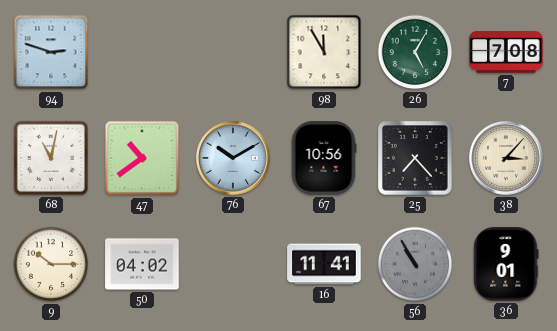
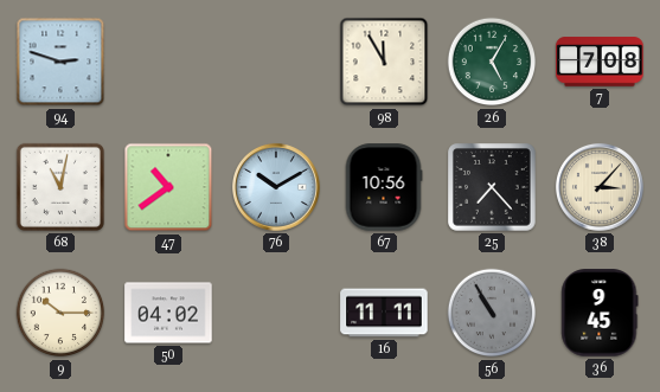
16: 11:41 -> 11:11
36: 9:01 -> 9:45
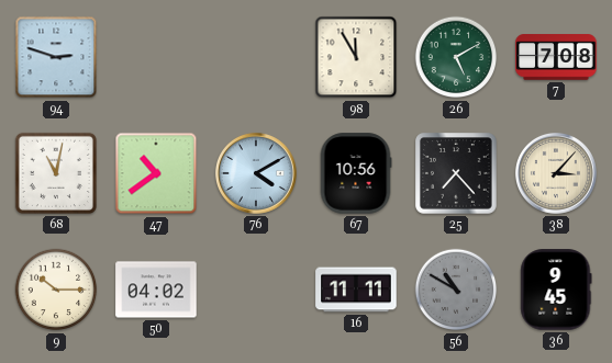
26: 5:05 -> 5:10
76: 10:10 -> 4:10
56: 10:55 -> 10:50
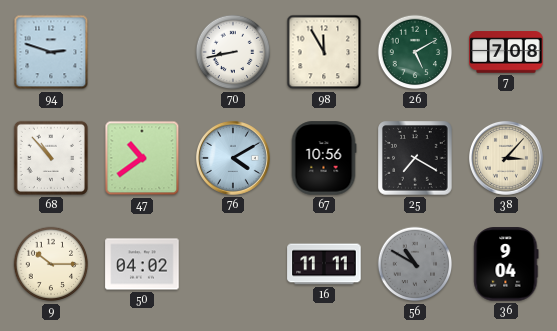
70: none -> 8:43
68: 11:02 -> 10:53
25: 7:23 -> 7:20
36: 9:45 -> 9:04
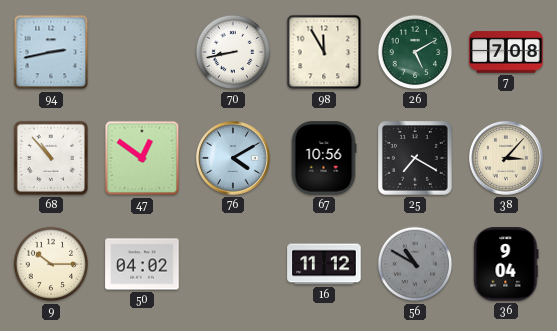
94: 2:48 -> 2:43
47: 10:39 -> 12:51
16: 11:11 -> 11:12
